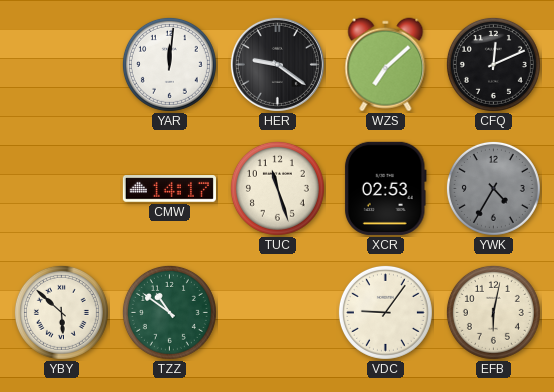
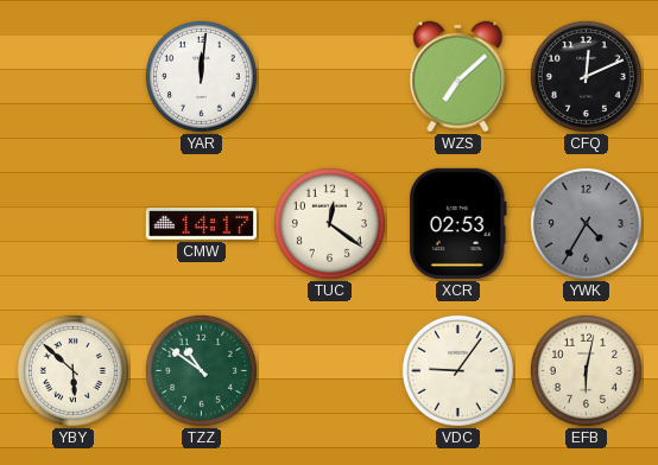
HER: 9:21 -> none
TUC: 11:27 -> 12:21
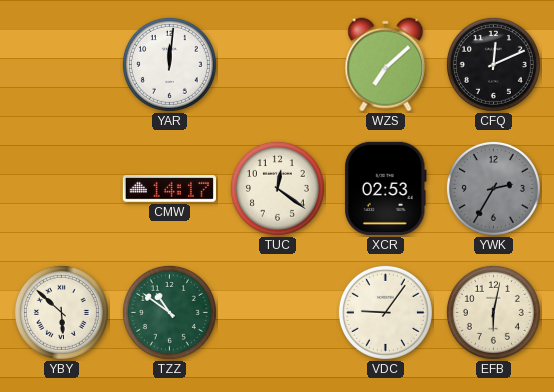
YWK: 4:35 -> 2:35
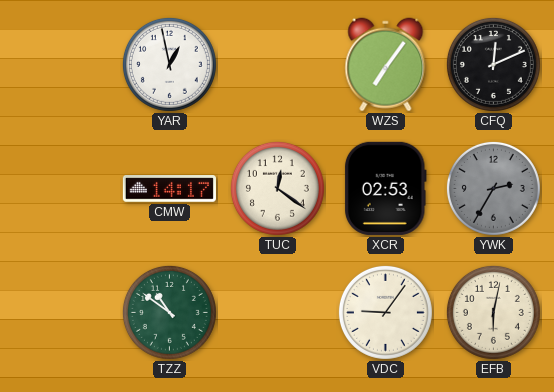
YAR: 12:01 -> 12:58
WZS: 7:08 -> 7:06
YBY: 5:52 -> none
